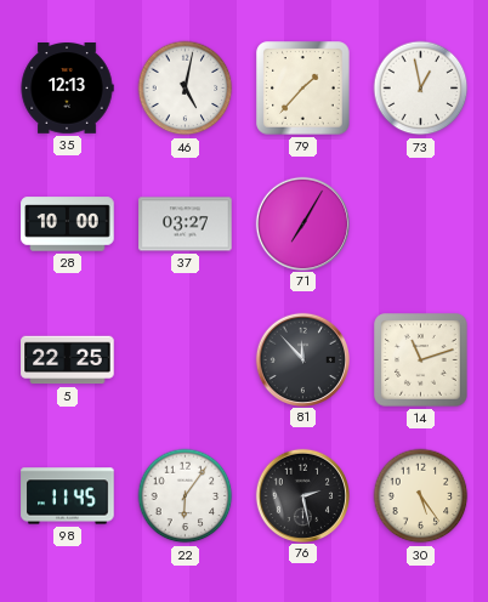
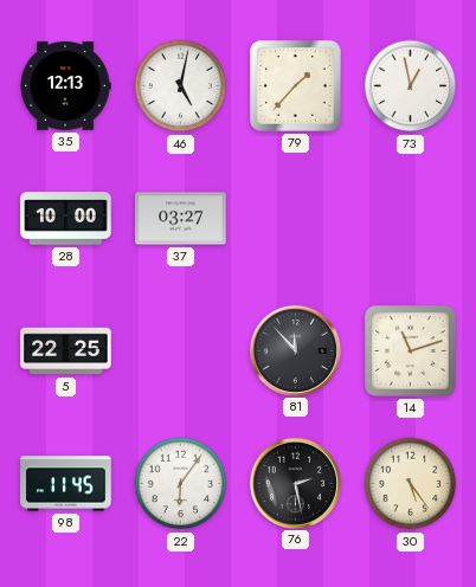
71: 7:05 -> none
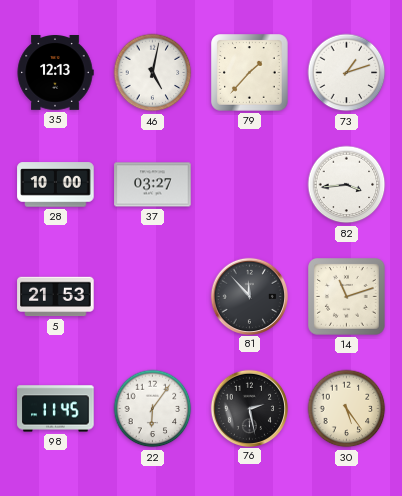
73: 12:58 -> 1:12
82: none -> 3:44
5: 22:25 -> 21:53
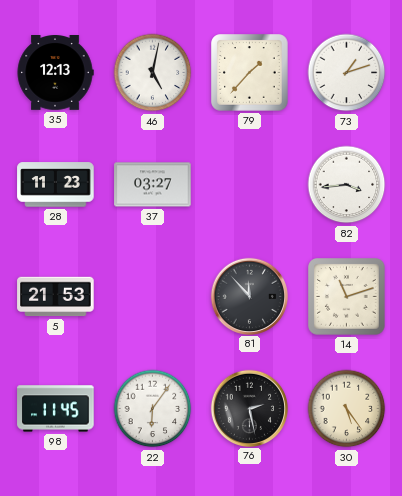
28: 10:00 -> 11:23
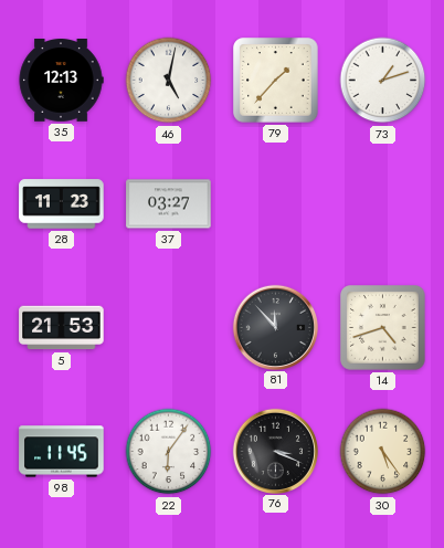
82: 3:44 -> none
14: 11:12 -> 4:42
76: 2:28 -> 3:19
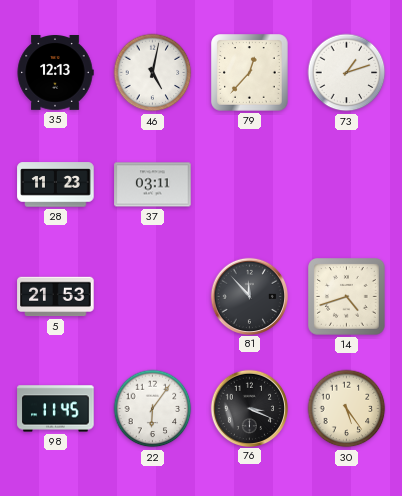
79: 1:37 -> 12:37
37: 03:27 -> 03:11
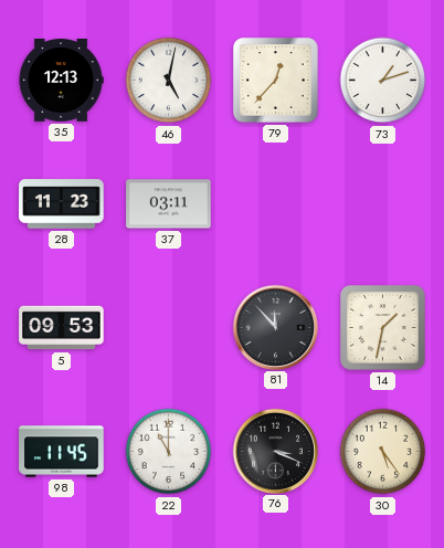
5: 21:53 -> 09:53
14: 4:42 -> 1:32
22: 6:06 -> 11:00
